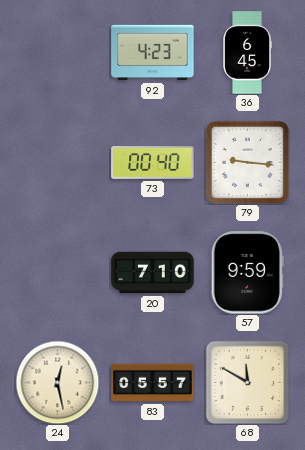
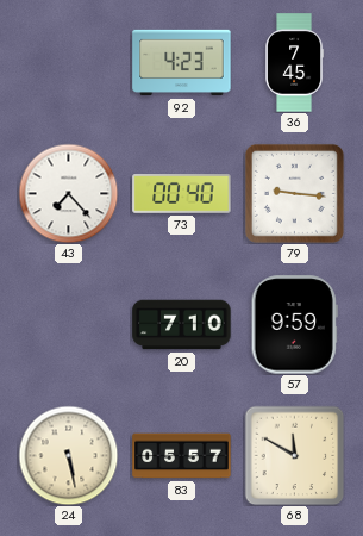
36: 6:45 -> 7:45
43: none -> 7:23
24: 12:28 -> 5:28
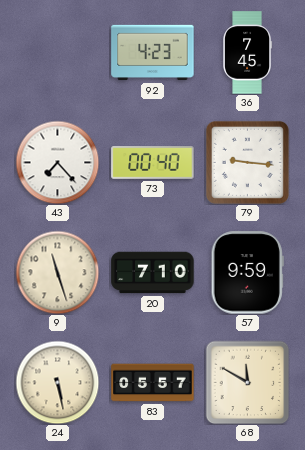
9: none -> 11:27
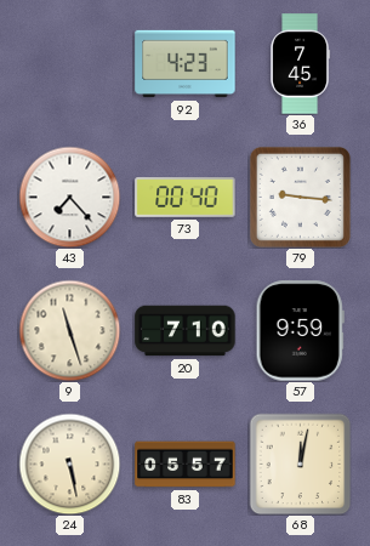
68: 11:50 -> 12:02
